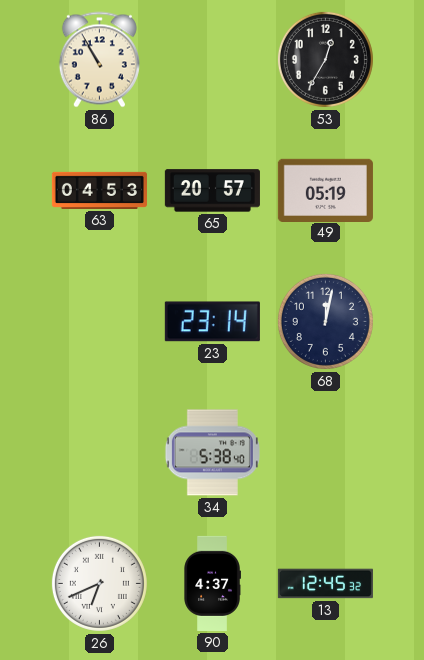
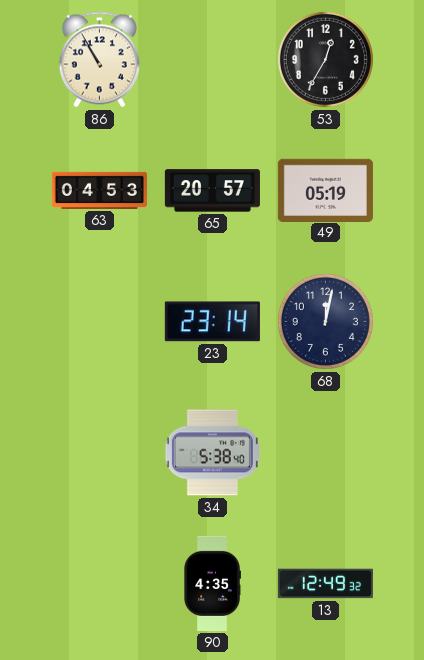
26: 6:41 -> none
90: 4:37 -> 4:35
13: 12:45 -> 12:49
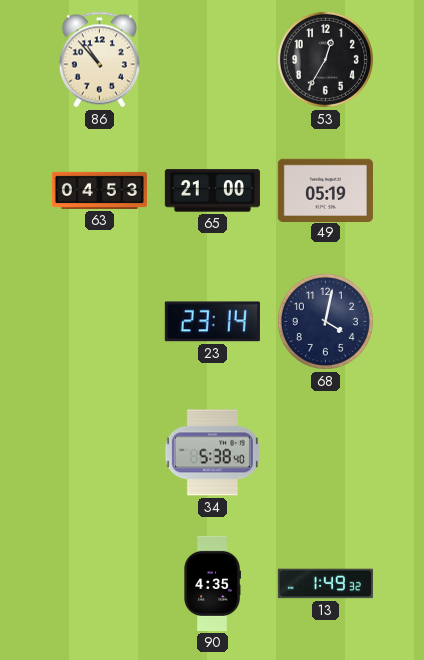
86: 10:55 -> 10:53
65: 20:57 -> 21:00
68: 12:02 -> 4:02
13: 12:49 -> 1:49
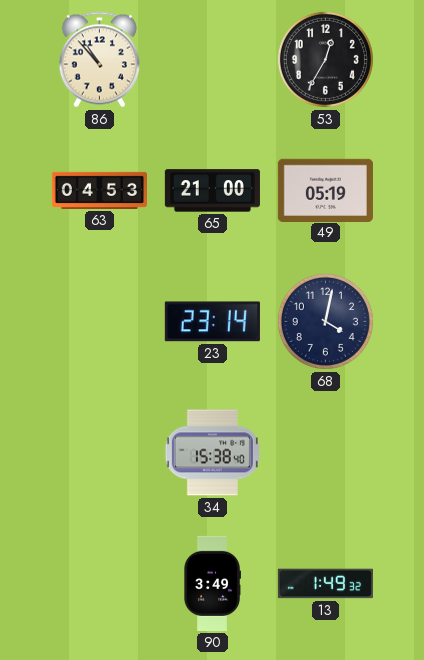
34: 5:38 -> 15:38
90: 4:35 -> 3:49
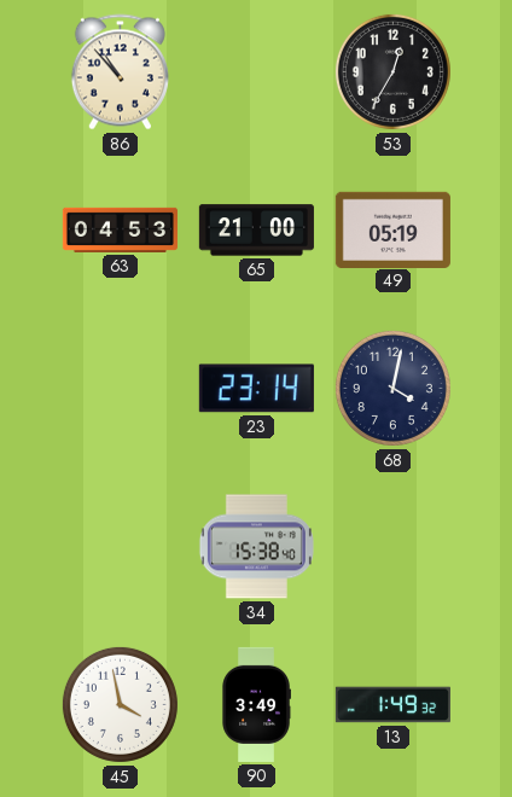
45: none -> 3:58
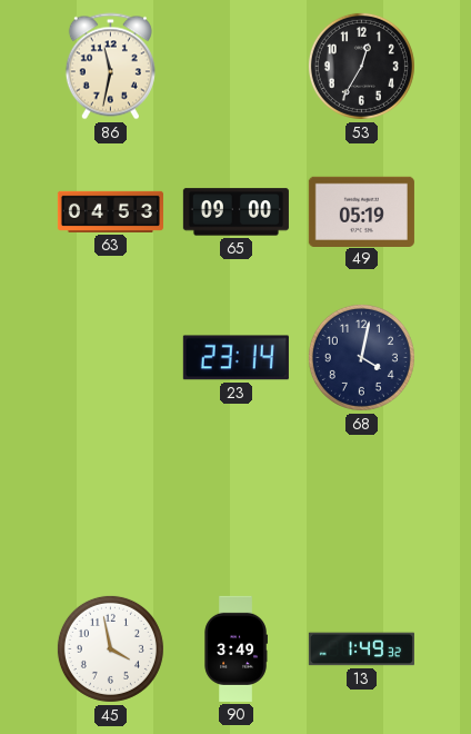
86: 10:53 -> 11:32
65: 21:00 -> 09:00
34: 15:38 -> none
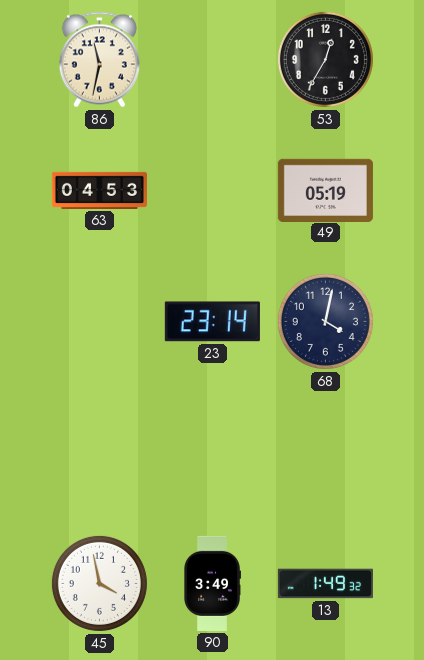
65: 09:00 -> none
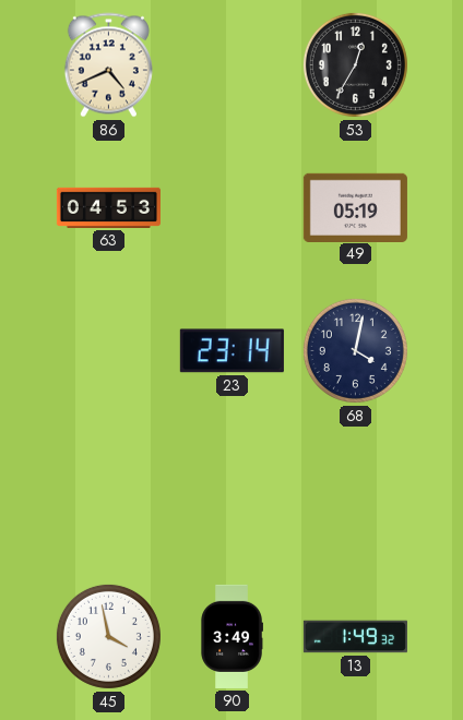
86: 11:32 -> 4:41
